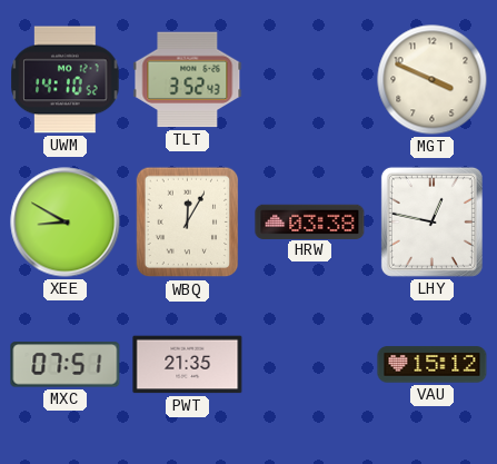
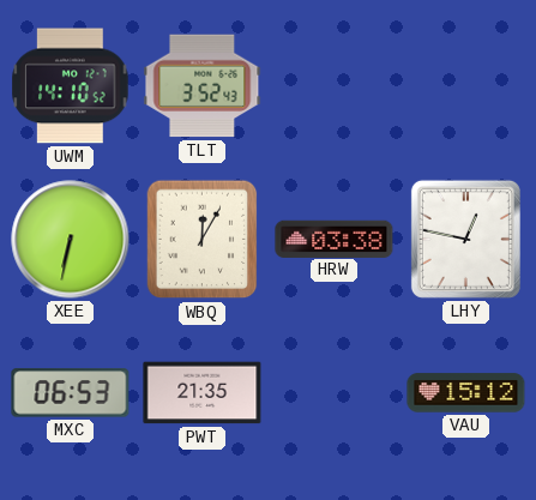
MGT: 3:49 -> none
XEE: 8:50 -> 6:32
MXC: 07:51 -> 06:53
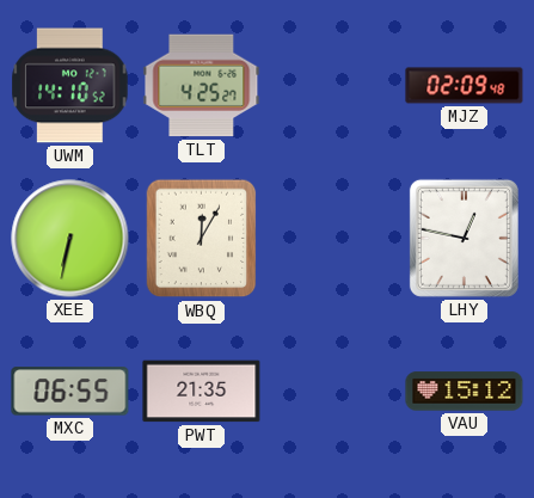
TLT: 3:52 -> 4:25
MJZ: none -> 02:09
HRW: 03:38 -> none
MXC: 06:53 -> 06:55
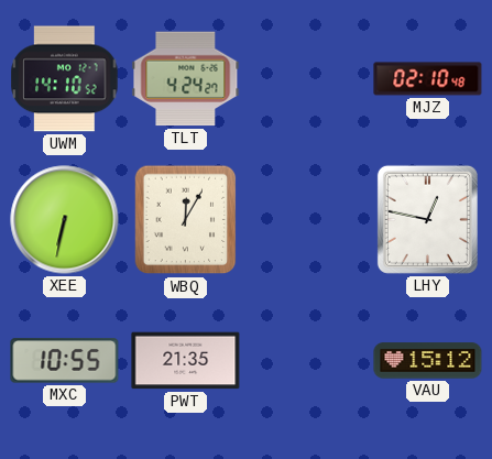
TLT: 4:25 -> 4:24
MJZ: 02:09 -> 02:10
MXC: 06:55 -> 10:55
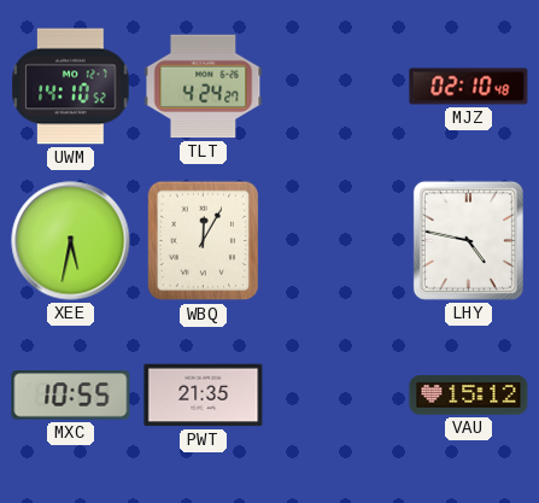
XEE: 6:32 -> 5:32
LHY: 12:47 -> 4:47
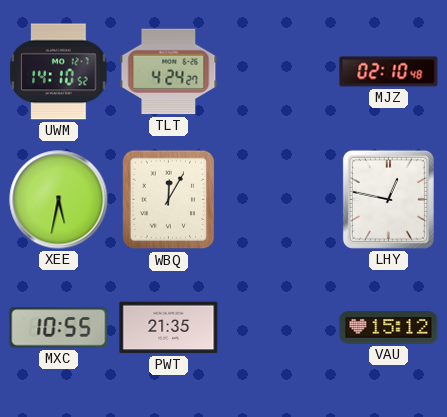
LHY: 4:47 -> 12:47
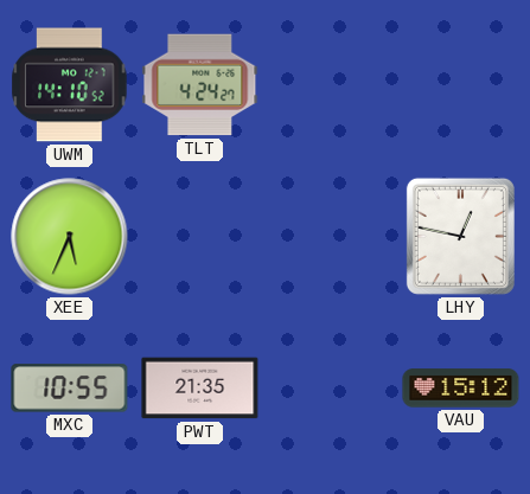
MJZ: 02:10 -> none
XEE: 5:32 -> 5:34
WBQ: 12:05 -> none
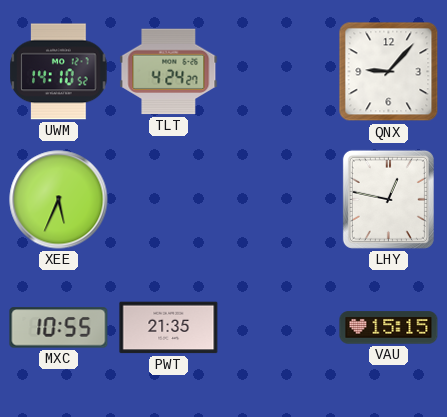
QNX: none -> 9:07
VAU: 15:12 -> 15:15
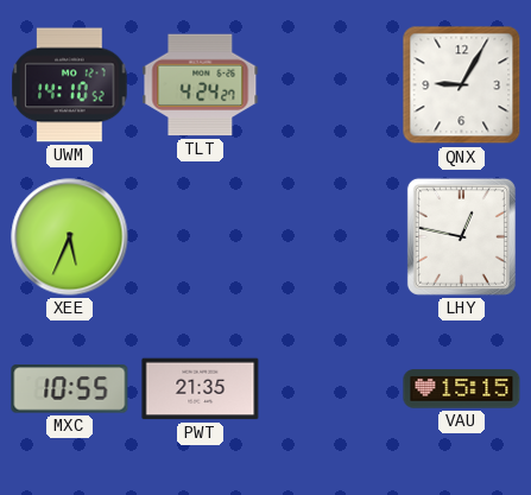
QNX: 9:07 -> 9:05
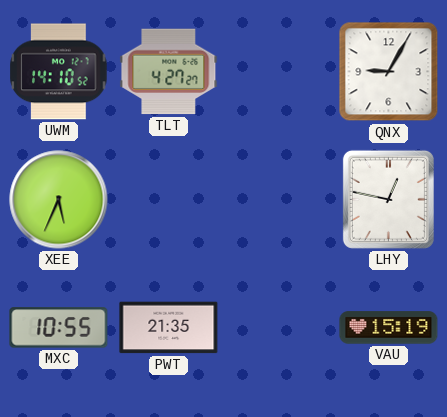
TLT: 4:24 -> 4:27
VAU: 15:15 -> 15:19
